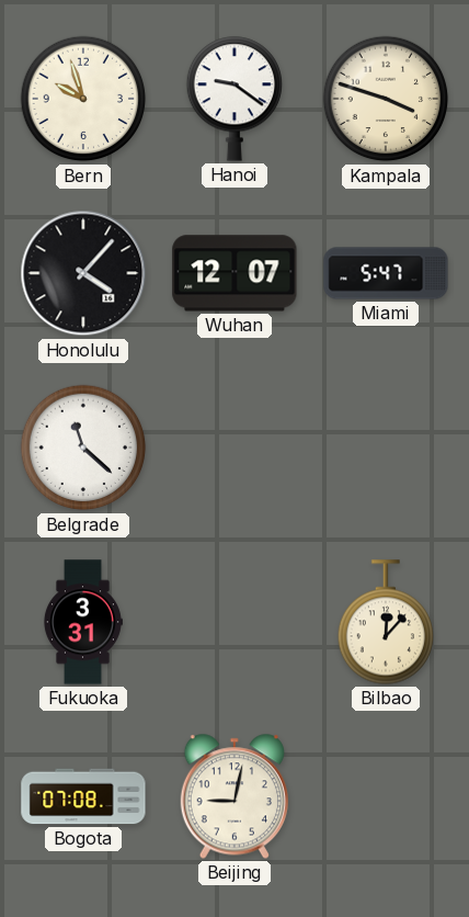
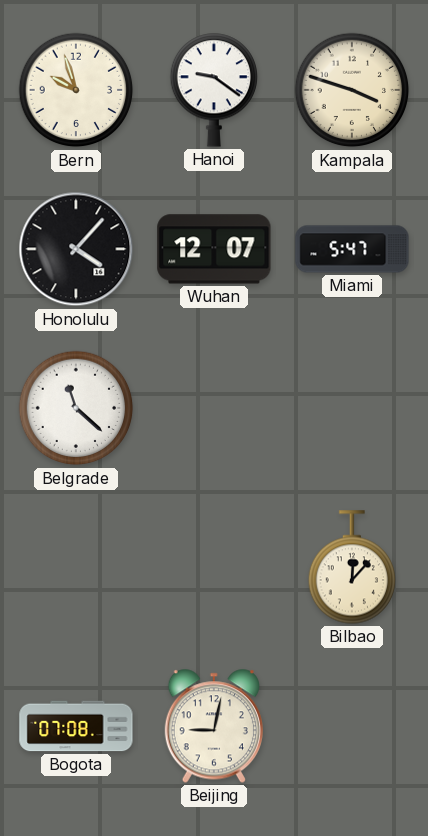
Fukuoka: 3:31 -> none
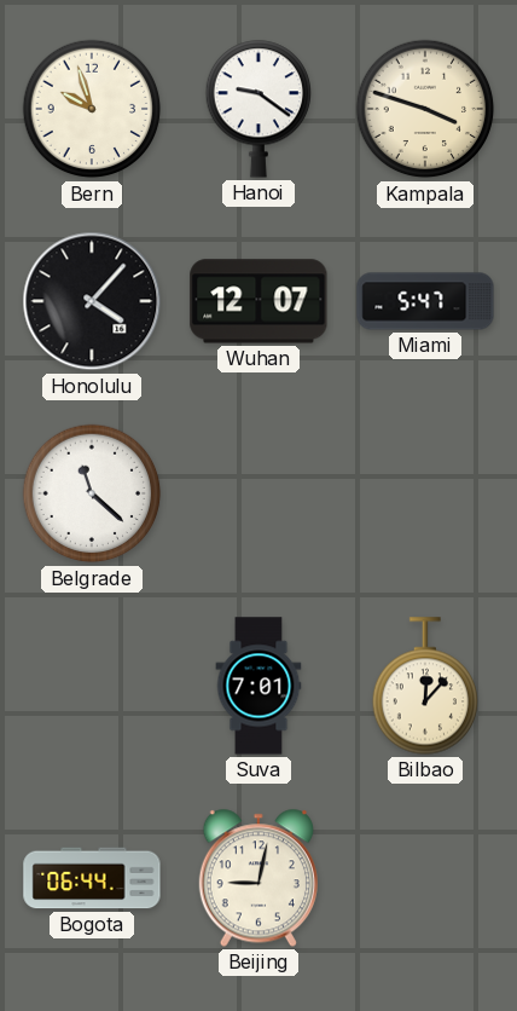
Suva: none -> 7:01
Bogota: 07:08 -> 06:44
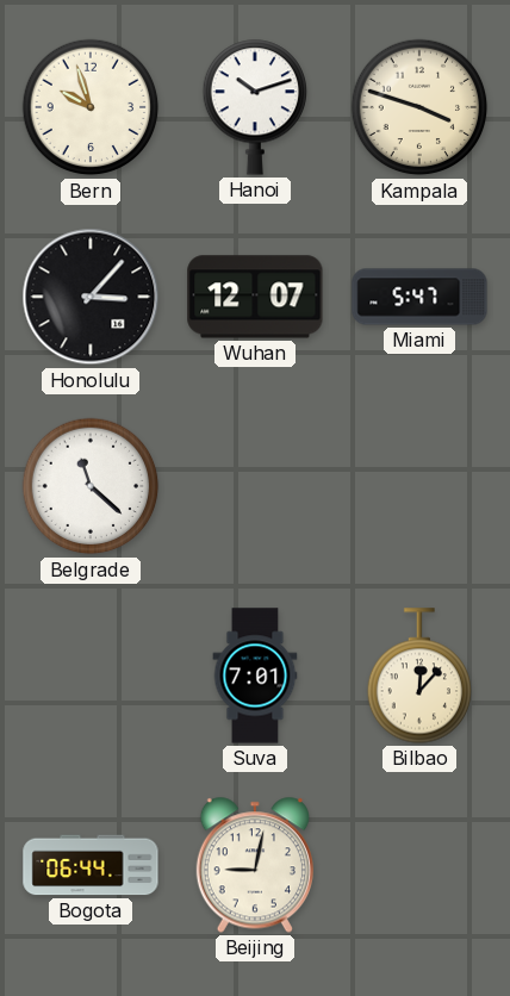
Hanoi: 9:21 -> 10:12
Honolulu: 4:07 -> 3:07
